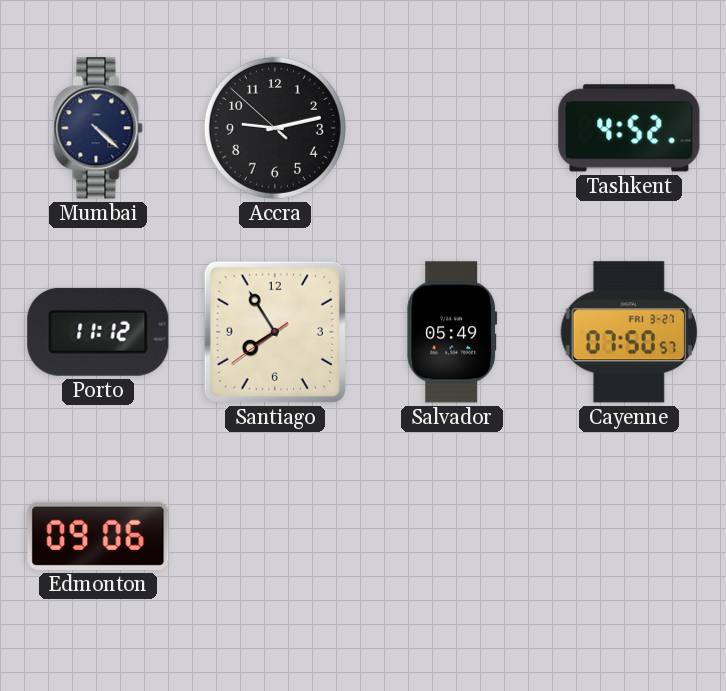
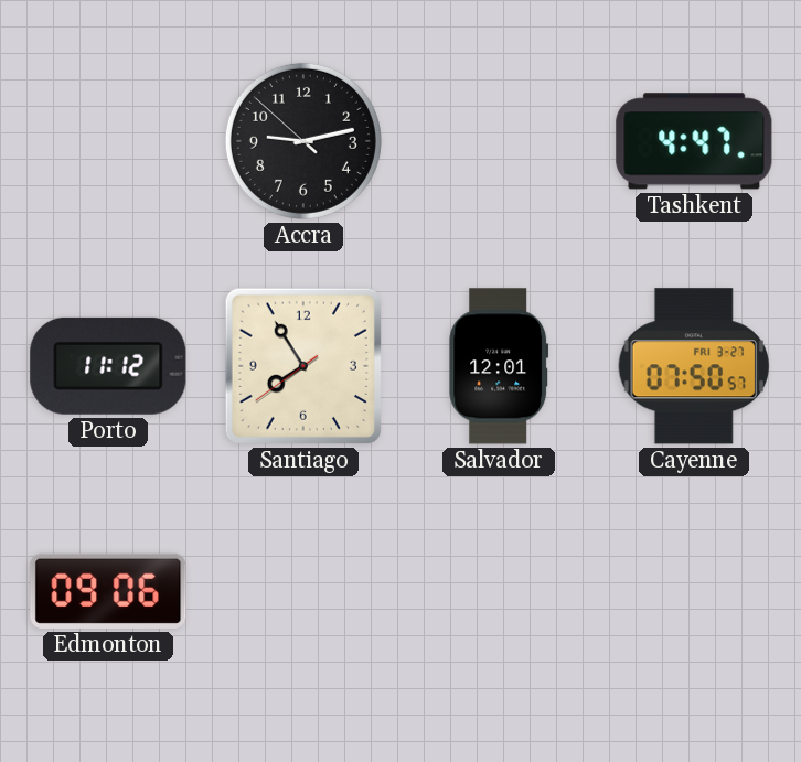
Mumbai: 4:22 -> none
Tashkent: 4:52 -> 4:47
Salvador: 05:49 -> 12:01
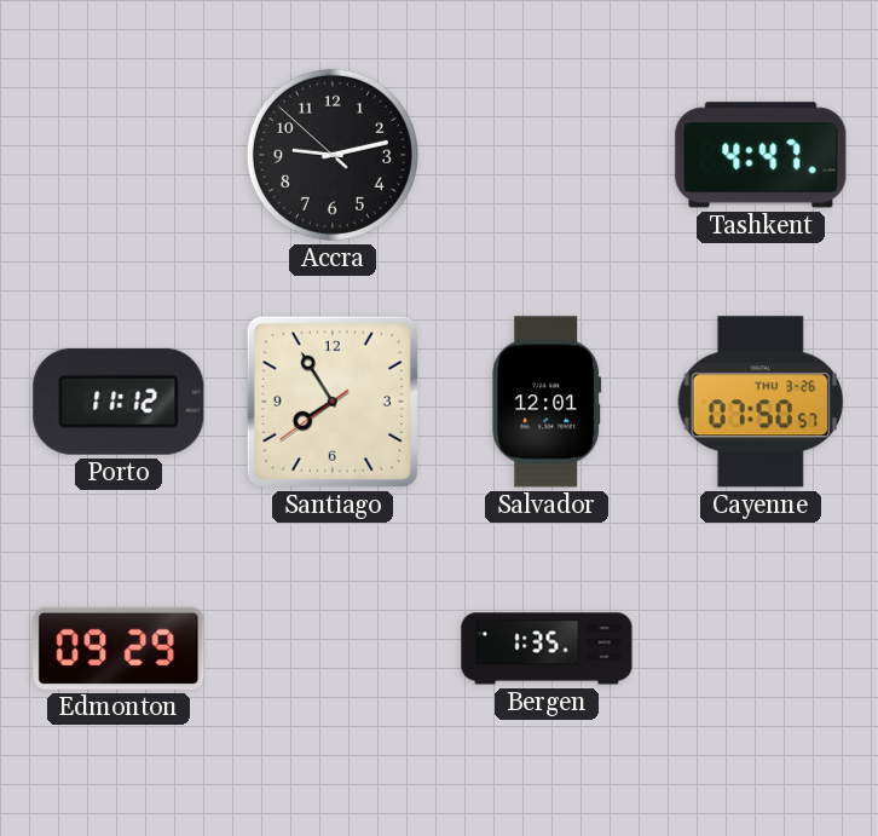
Cayenne date: FRI 3-27 -> THU 3-26
Edmonton: 09:06 -> 09:29
Bergen: none -> 1:35
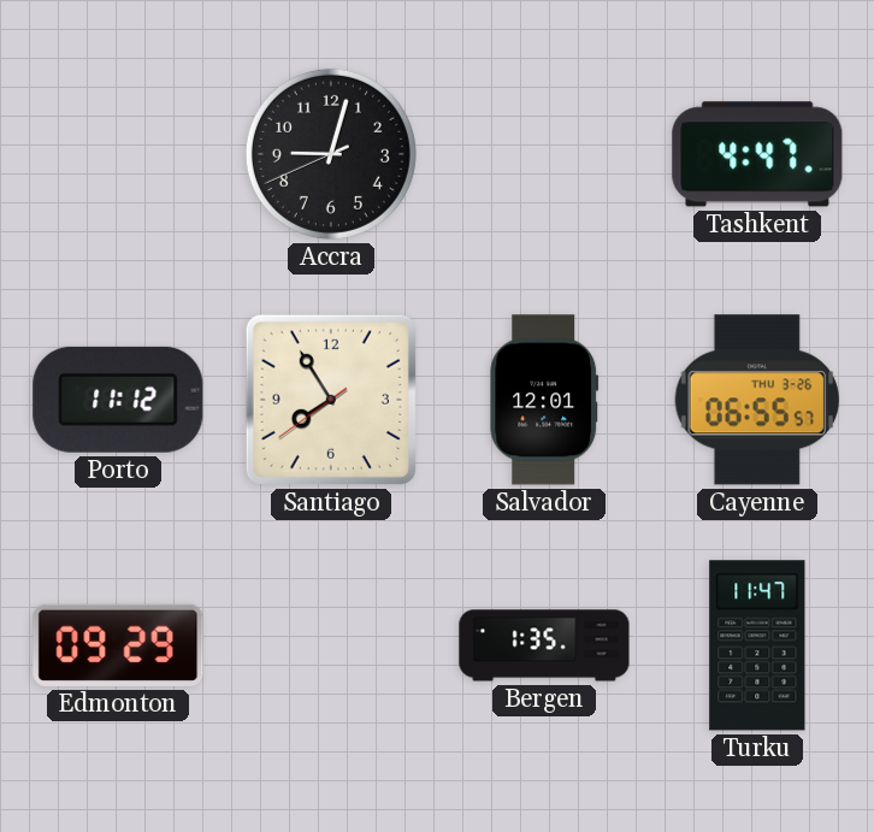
Accra: 9:12 -> 9:02
Cayenne: 07:50 -> 06:55
Turku: none -> 11:47
